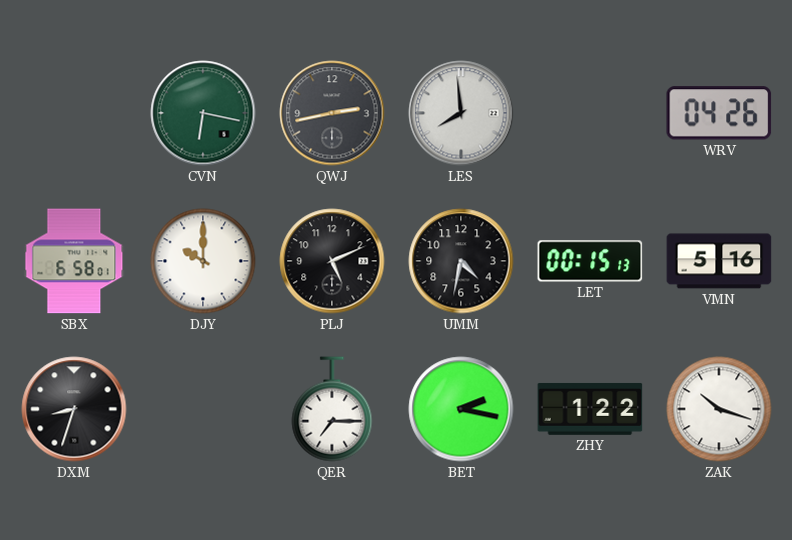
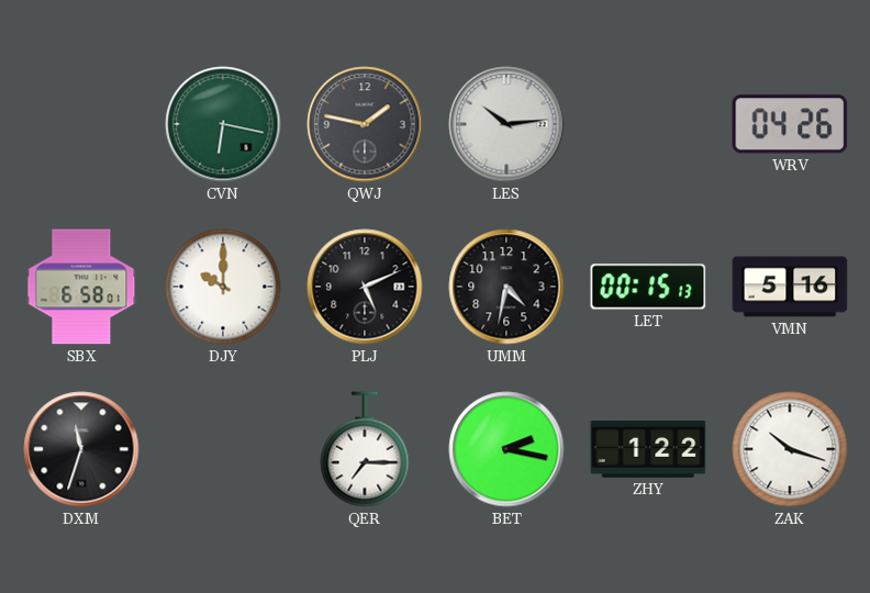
QWJ: 2:43 -> 1:47
LES: 7:59 -> 10:14
DXM: 8:33 -> 11:33
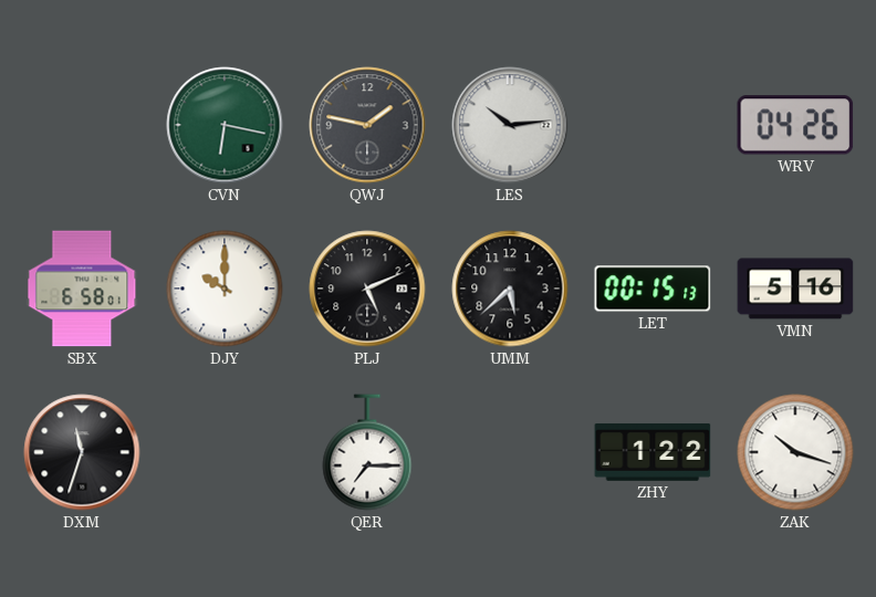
UMM: 4:32 -> 5:38
BET: 2:17 -> none
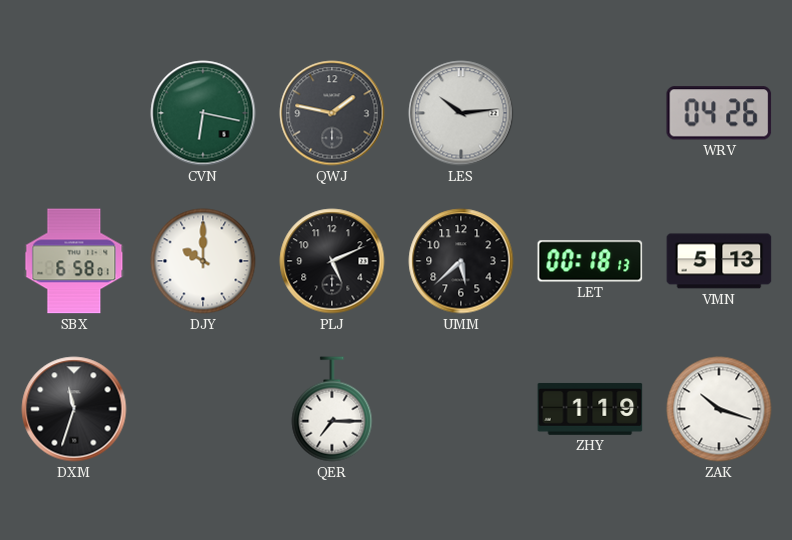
LET: 00:15 -> 00:18
VMN: 5:16 -> 5:13
ZHY: 1:22 -> 1:19
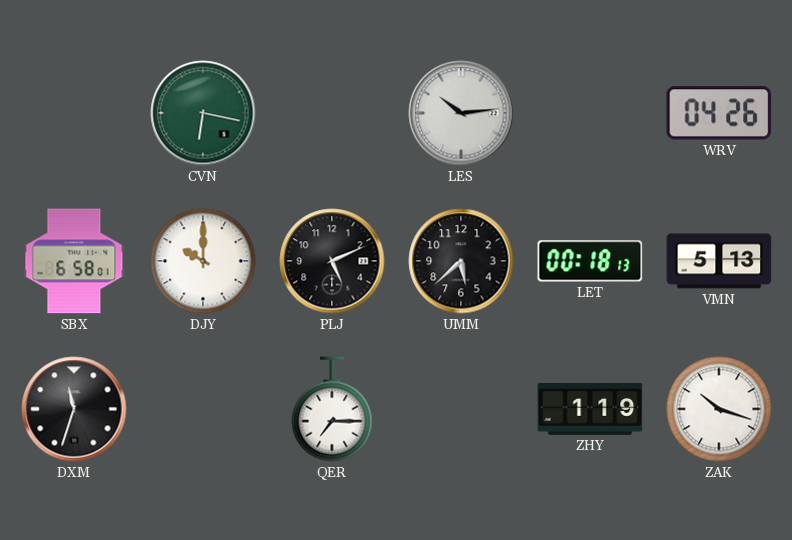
QWJ: 1:47 -> none
